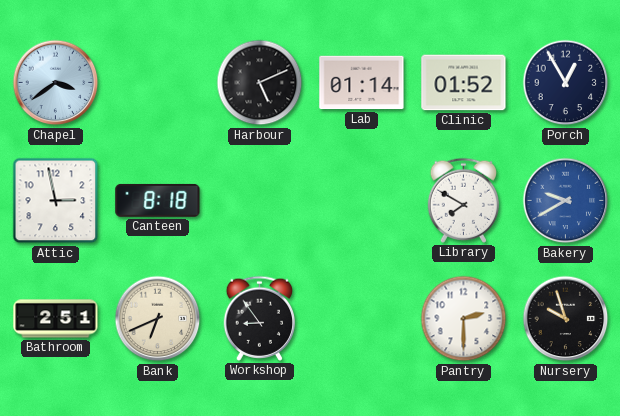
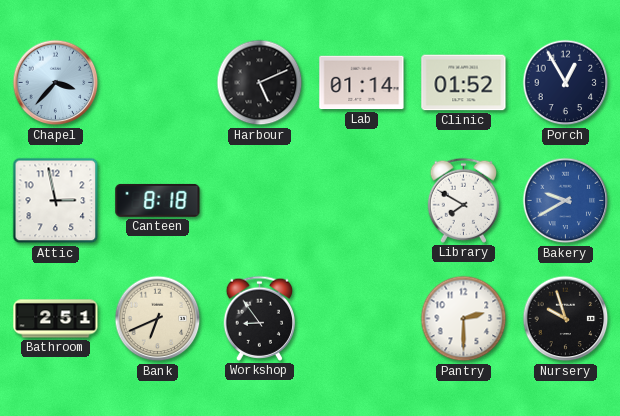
Chapel: 3:39 -> 3:37
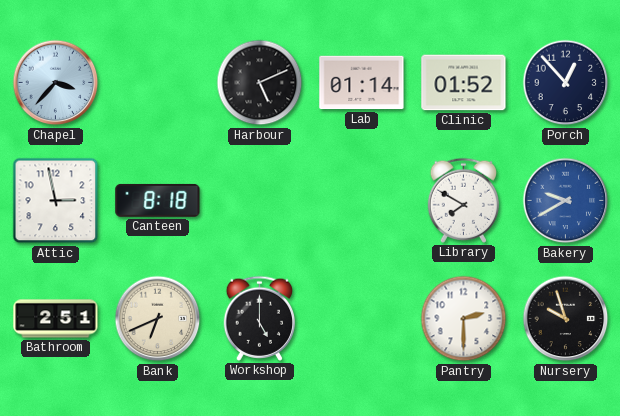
Porch: 12:55 -> 12:53
Workshop: 8:54 -> 5:00
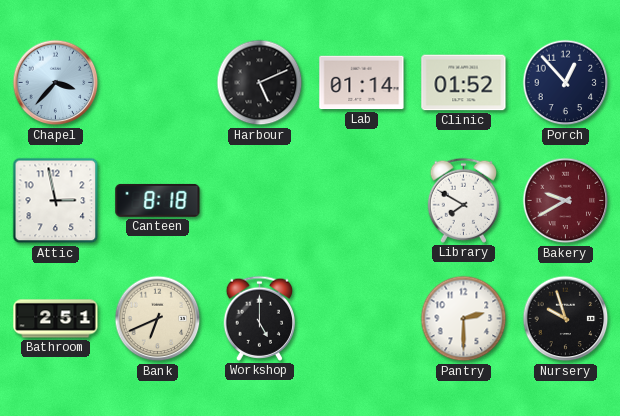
Bakery dial: blue -> burgundy
